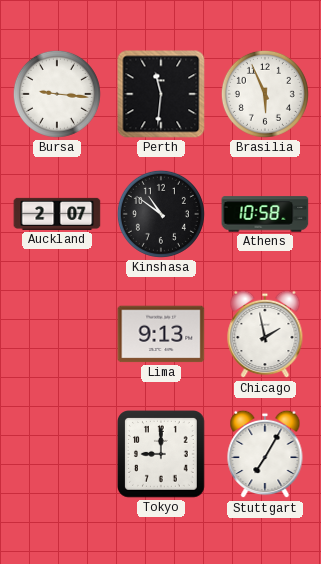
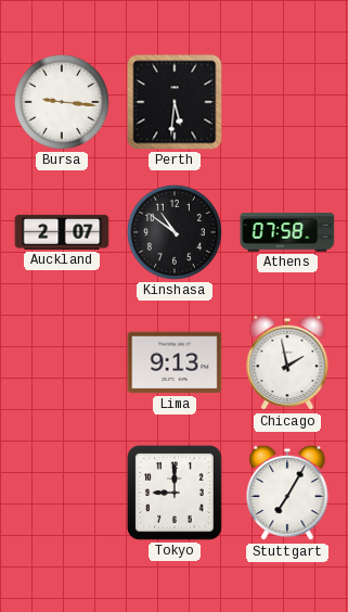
Perth: 11:31 -> 5:31
Brasilia: 5:56 -> none
Athens: 10:58 -> 07:58
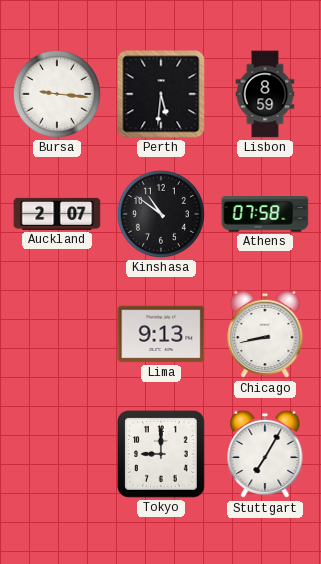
Lisbon: none -> 8:59
Chicago: 1:58 -> 8:43
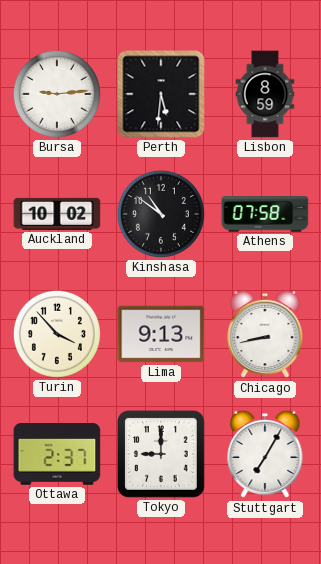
Bursa: 9:16 -> 9:14
Auckland: 2:07 -> 10:02
Turin: none -> 3:53
Ottawa: none -> 2:37
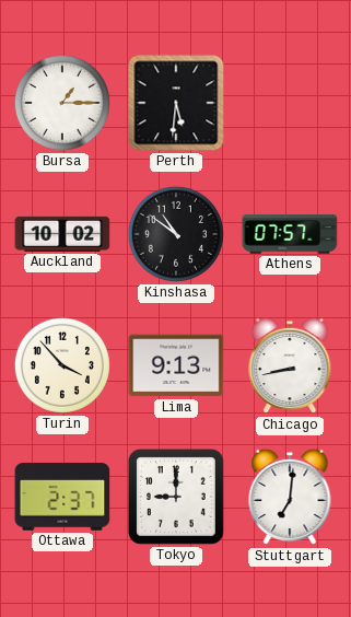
Bursa: 9:14 -> 1:15
Lisbon: 8:59 -> none
Athens: 07:58 -> 07:57
Stuttgart: 7:05 -> 7:01
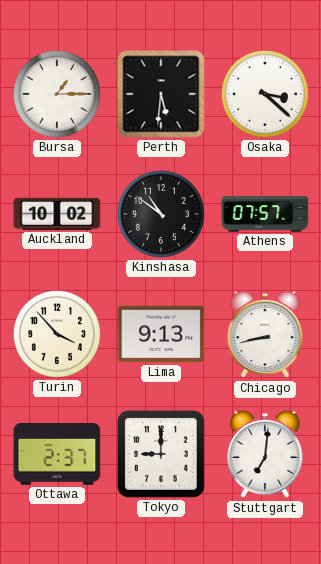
Osaka: none -> 3:22
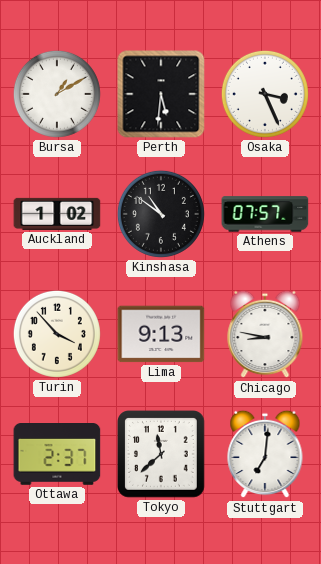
Bursa: 1:15 -> 1:10
Osaka: 3:22 -> 3:26
Auckland: 10:02 -> 1:02
Chicago: 8:43 -> 8:47
Tokyo: 9:00 -> 11:38
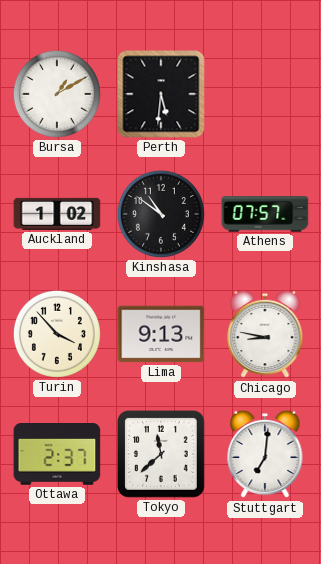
Osaka: 3:26 -> none
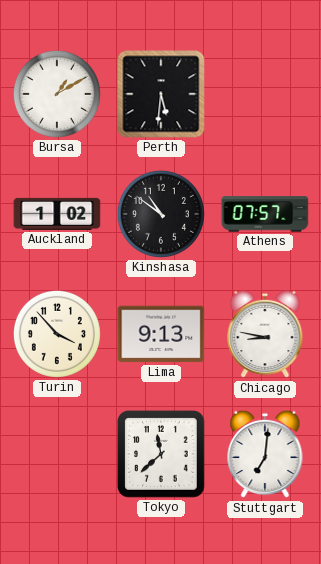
Ottawa: 2:37 -> none
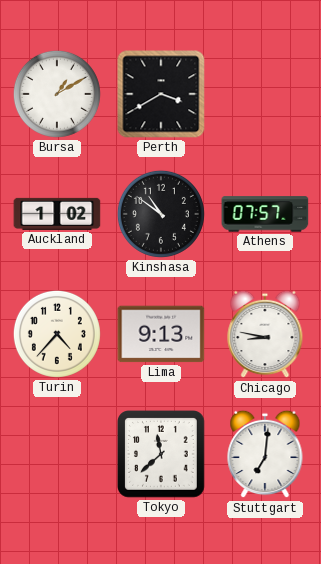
Perth: 5:31 -> 3:40
Turin: 3:53 -> 4:37
